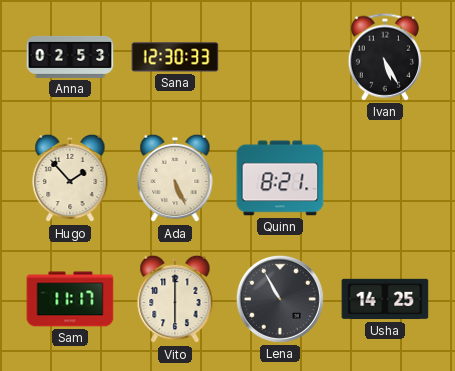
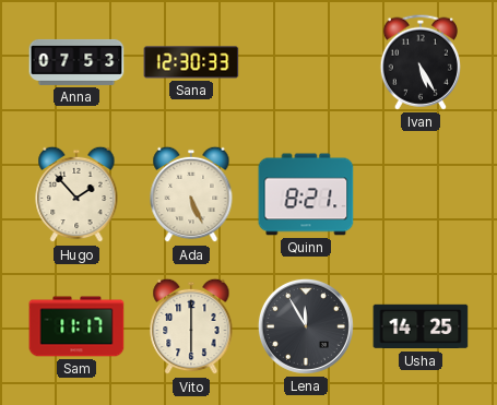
Anna: 02:53 -> 07:53
Lena: 10:55 -> 11:55
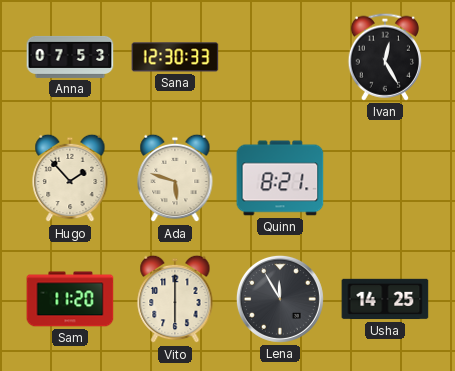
Ivan: 5:25 -> 12:25
Ada: 5:26 -> 5:48
Sam: 11:17 -> 11:20
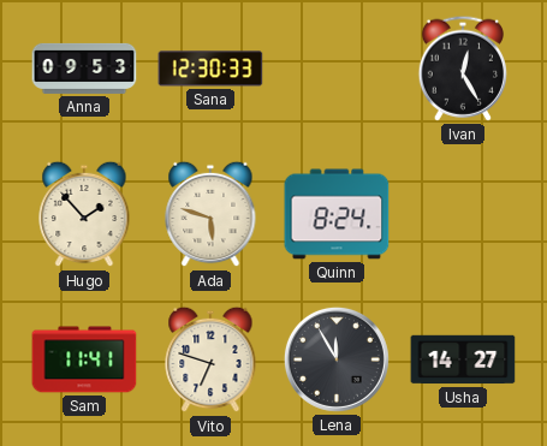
Anna: 07:53 -> 09:53
Quinn: 8:21 -> 8:24
Sam: 11:20 -> 11:41
Vito: 6:00 -> 6:48
Usha: 14:25 -> 14:27
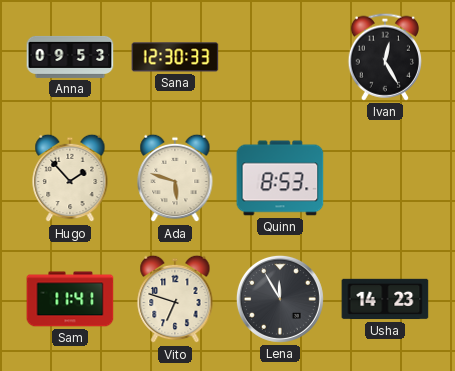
Quinn: 8:24 -> 8:53
Usha: 14:27 -> 14:23
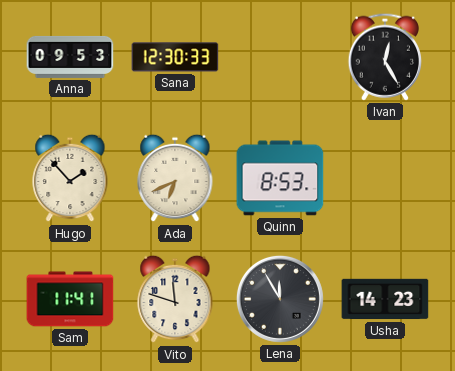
Ada: 5:48 -> 6:41
Vito: 6:48 -> 11:48
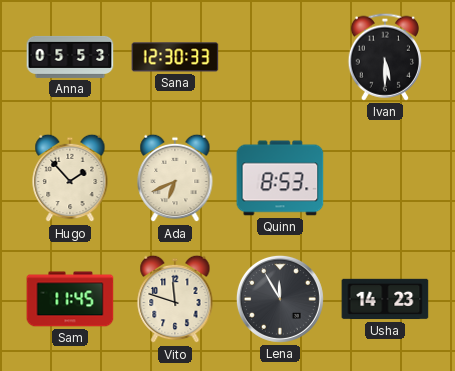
Anna: 09:53 -> 05:53
Ivan: 12:25 -> 5:30
Sam: 11:41 -> 11:45
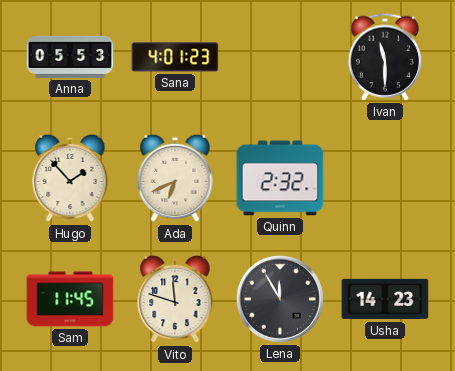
Sana: 12:30 -> 4:01
Ivan: 5:30 -> 11:30
Quinn: 8:53 -> 2:32
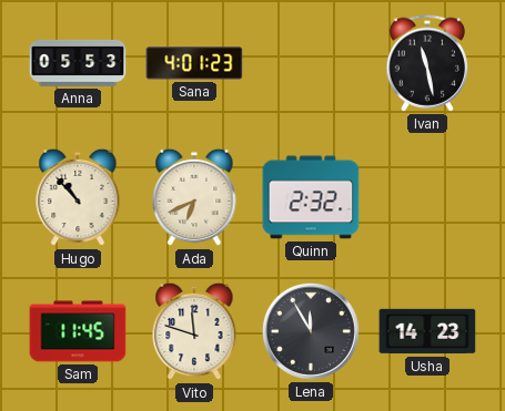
Ivan: 11:30 -> 11:28
Hugo: 1:53 -> 10:53
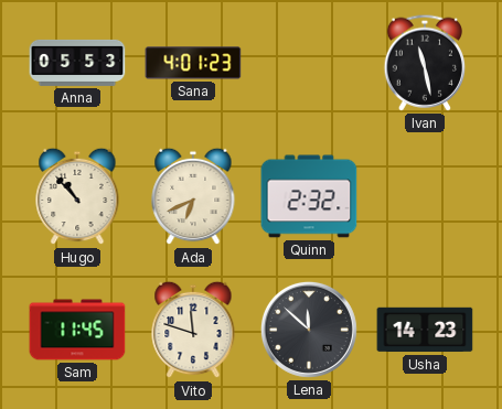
Lena: 11:55 -> 11:52
